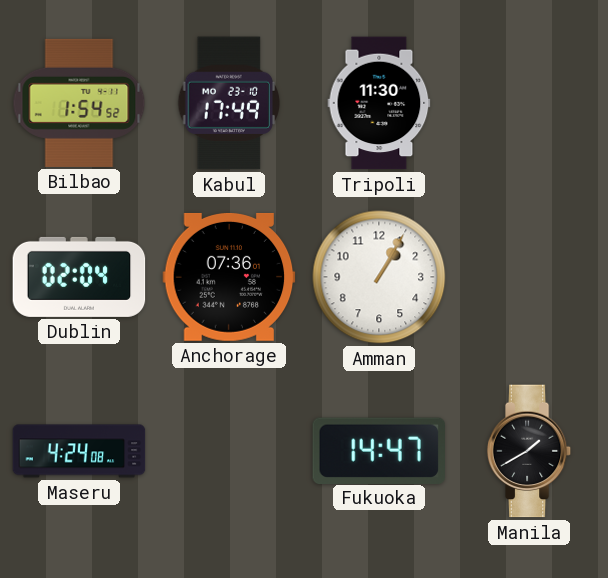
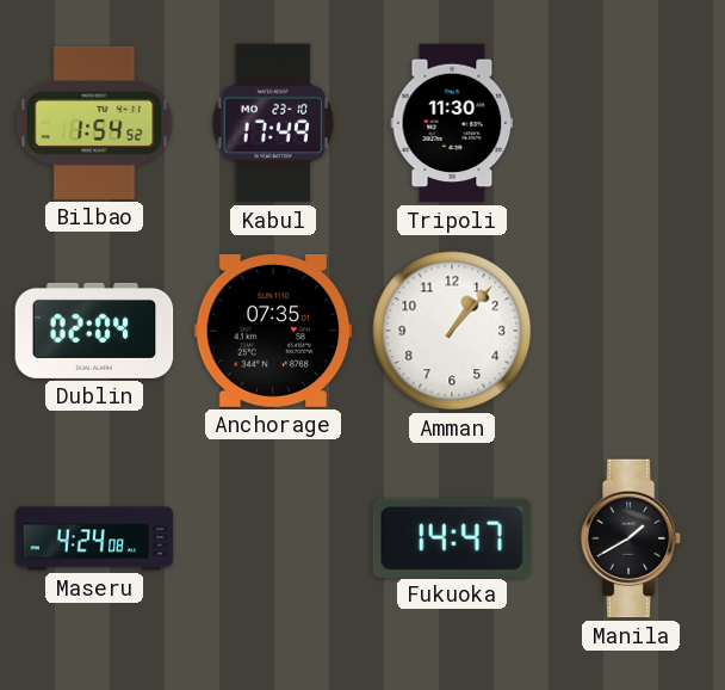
Anchorage: 07:36 -> 07:35
Amman: 1:05 -> 1:07
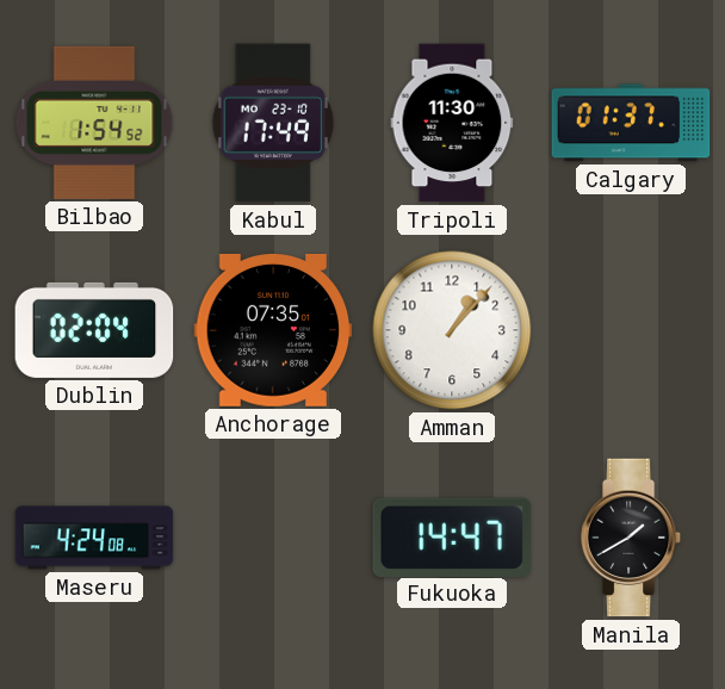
Calgary: none -> 01:37
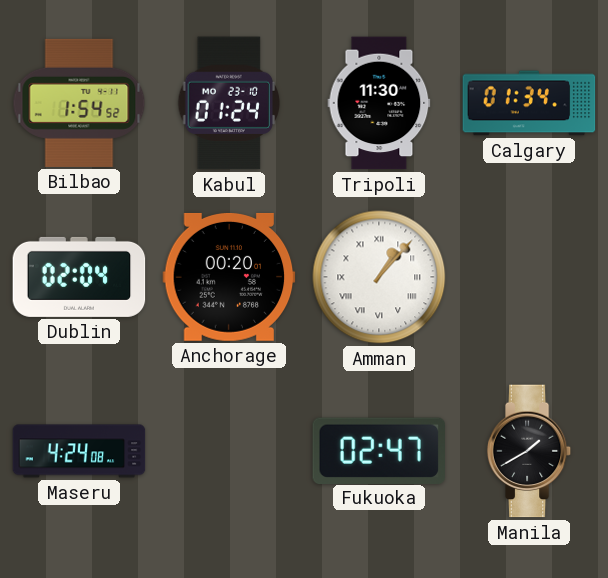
Kabul: 17:49 -> 01:24
Calgary: 01:37 -> 01:34
Anchorage: 07:35 -> 00:20
Amman numerals: Arabic -> Roman
Fukuoka: 14:47 -> 02:47
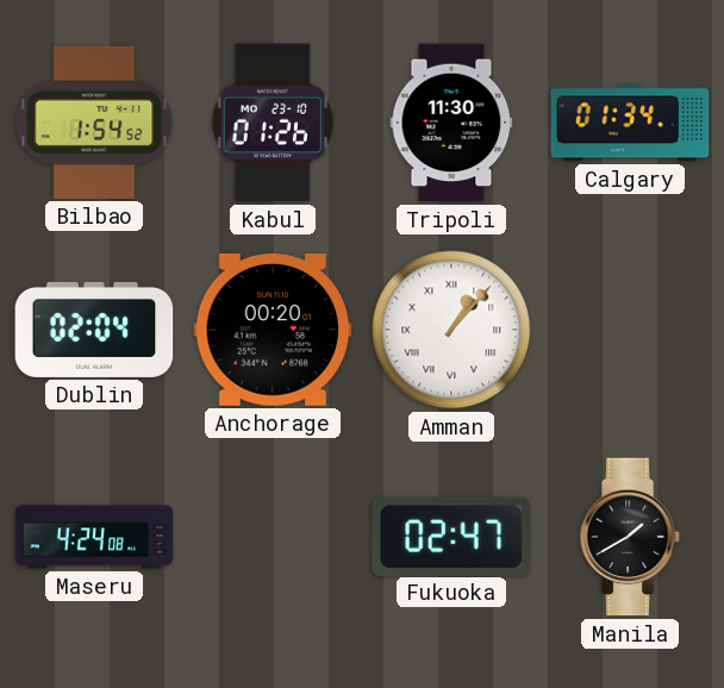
Kabul: 01:24 -> 01:26
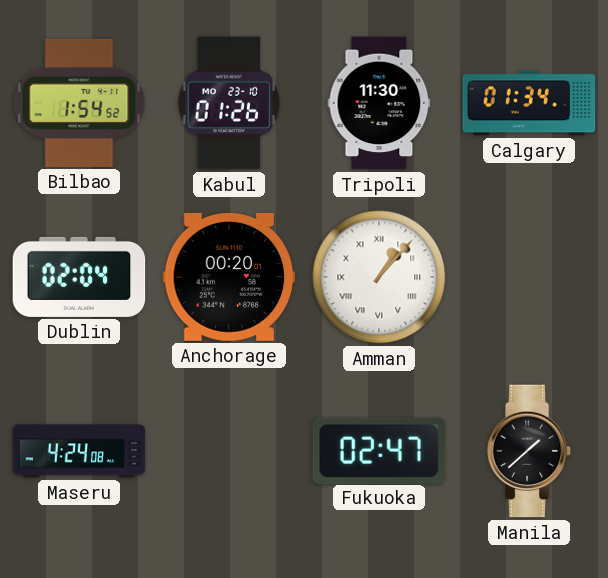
Manila: 1:40 -> 1:38
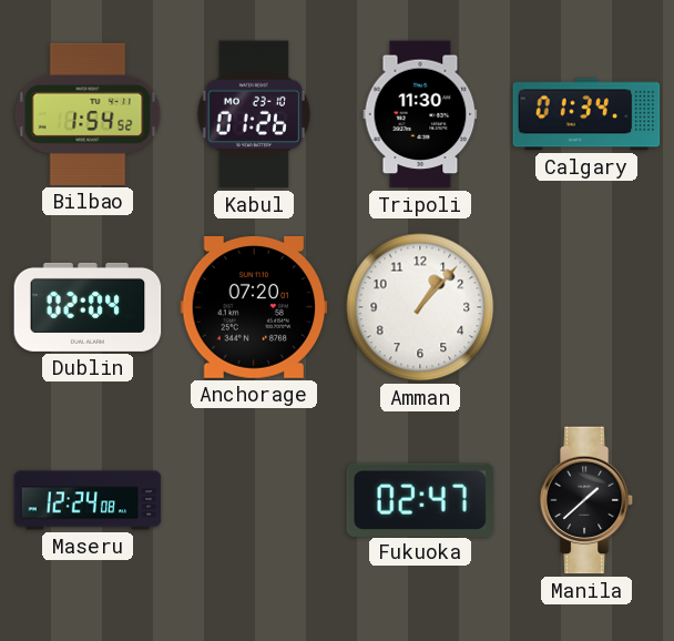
Anchorage: 00:20 -> 07:20
Amman numerals: Roman -> Arabic
Maseru: 4:24 -> 12:24
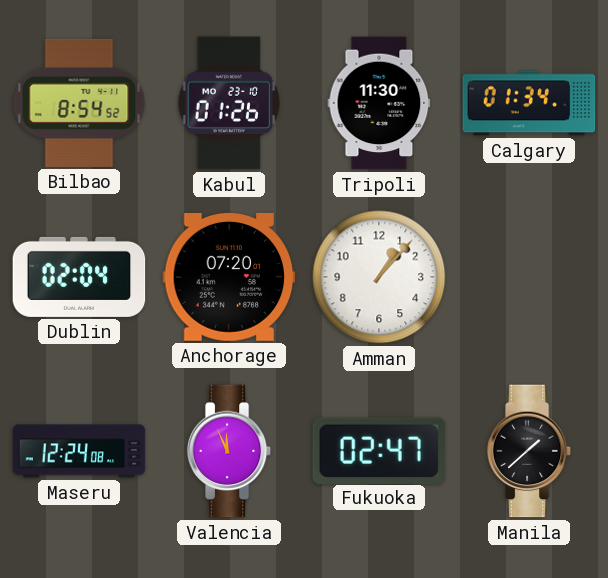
Bilbao: 1:54 -> 8:54
Valencia: none -> 11:56
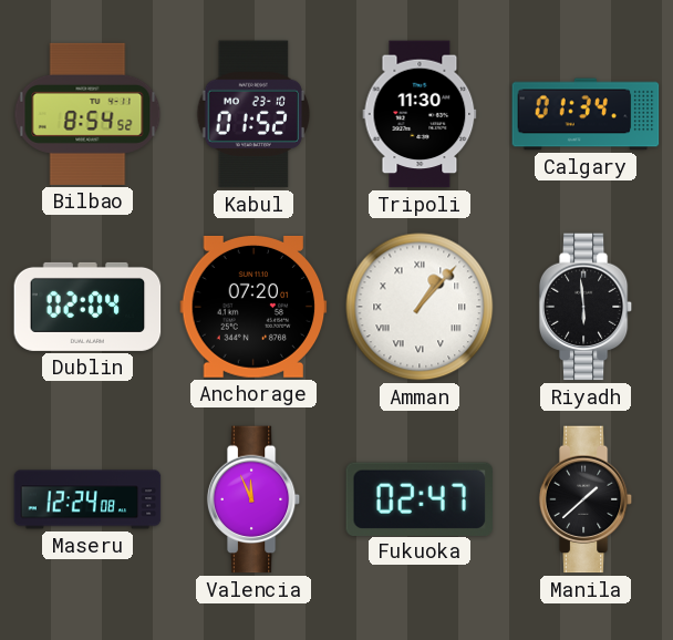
Kabul: 01:26 -> 01:52
Amman numerals: Arabic -> Roman
Riyadh: none -> 5:59
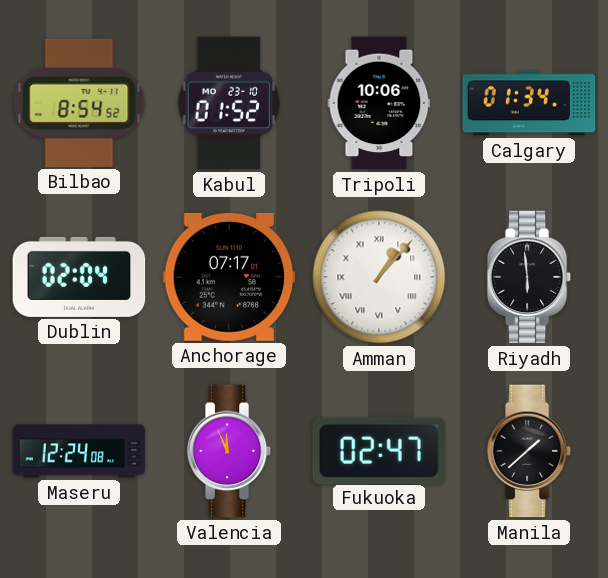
Tripoli: 11:30 -> 10:06
Anchorage: 07:20 -> 07:17
